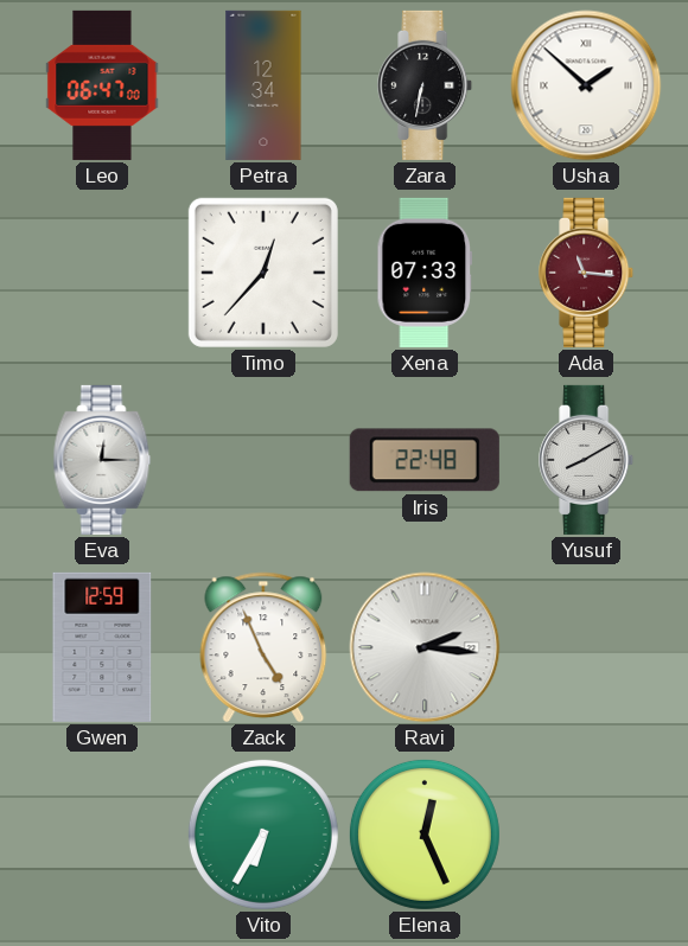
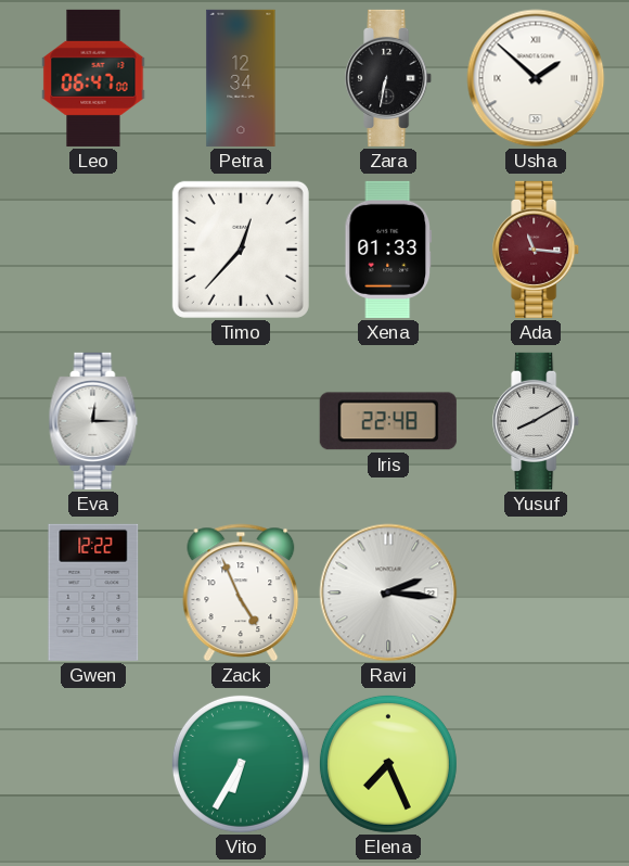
Xena: 07:33 -> 01:33
Gwen: 12:59 -> 12:22
Elena: 12:26 -> 7:26
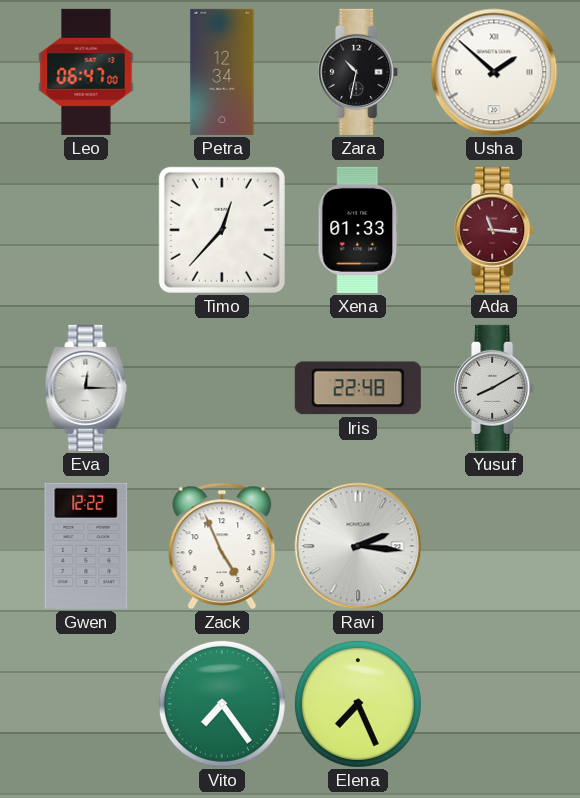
Zara: 6:32 -> 10:32
Vito: 6:35 -> 7:24
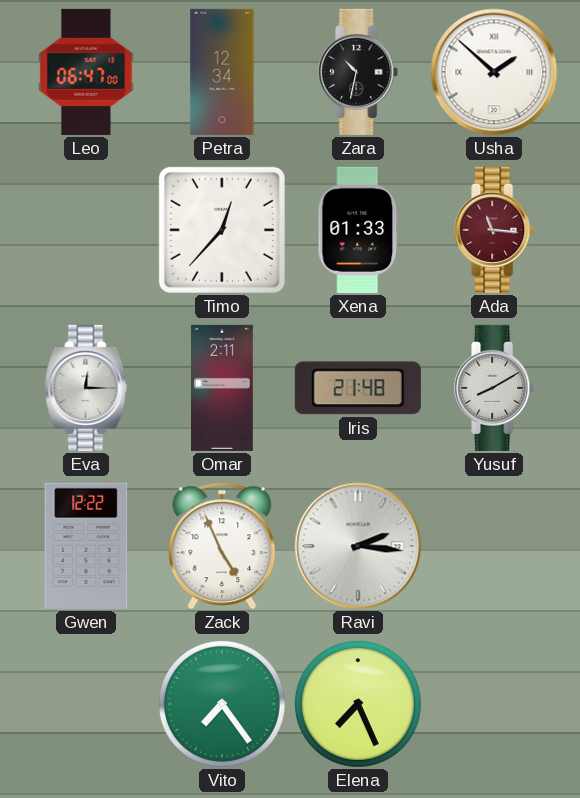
Omar: none -> 2:11
Iris: 22:48 -> 21:48
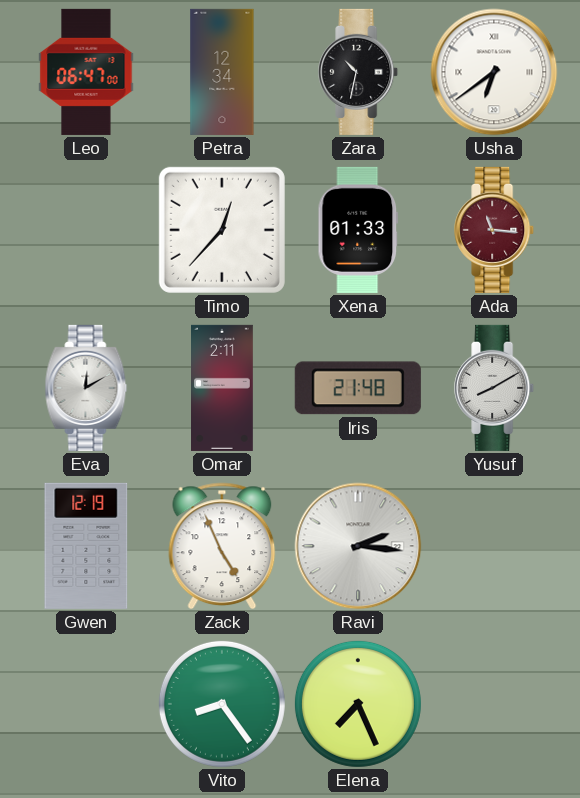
Usha: 1:52 -> 6:39
Eva: 12:15 -> 12:10
Gwen: 12:22 -> 12:19
Vito: 7:24 -> 8:24
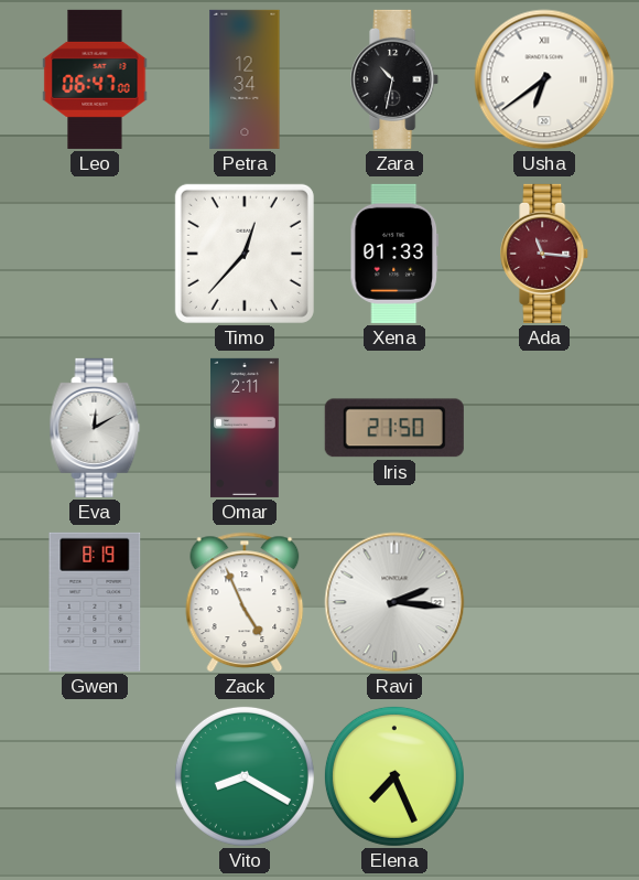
Iris: 21:48 -> 21:50
Yusuf: 8:10 -> none
Gwen: 12:19 -> 8:19
Vito: 8:24 -> 8:20
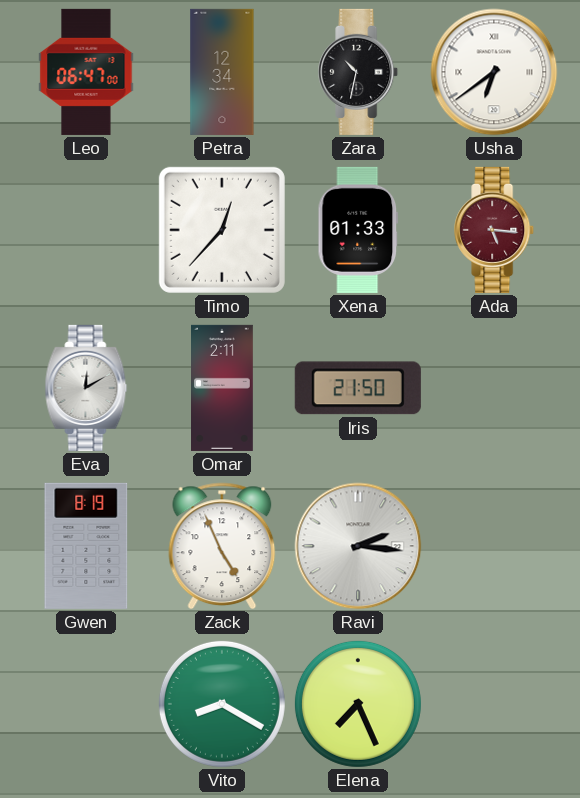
Ada: 11:16 -> 5:16
